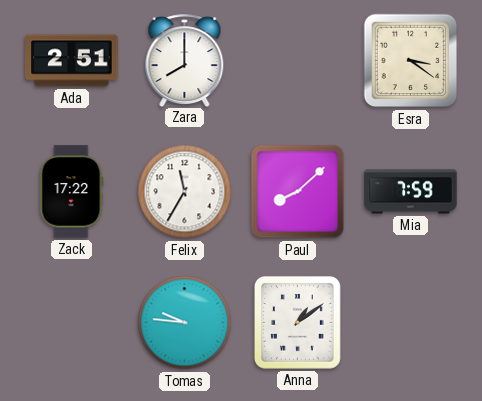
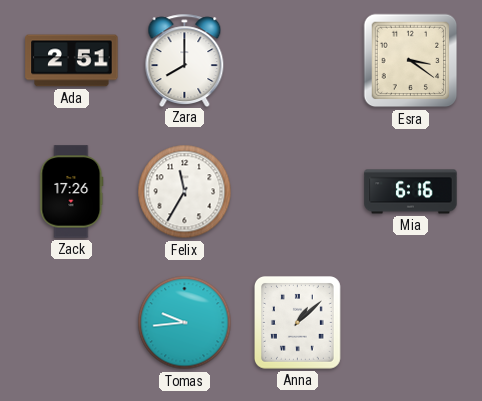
Zack: 17:22 -> 17:26
Paul: 8:08 -> none
Mia: 7:59 -> 6:16
Tomas: 9:46 -> 9:44
Anna: 1:09 -> 1:08
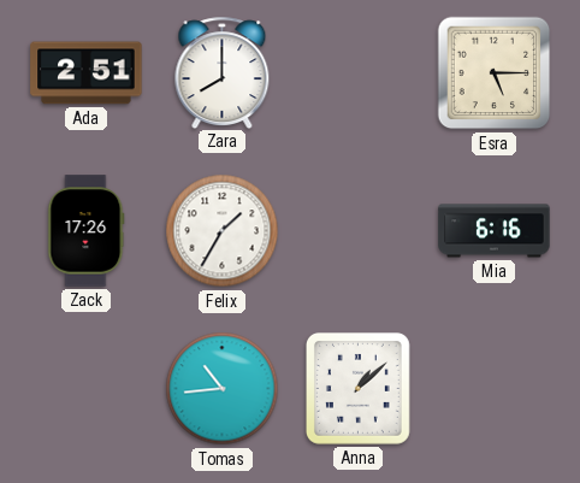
Esra: 3:21 -> 5:15
Felix: 11:35 -> 1:35
Tomas: 9:44 -> 10:44
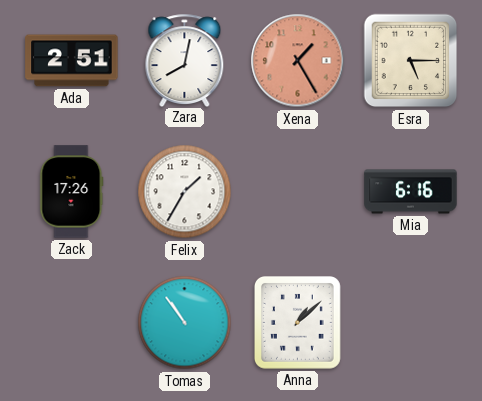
Zara: 8:00 -> 8:02
Xena: none -> 1:25
Tomas: 10:44 -> 10:54
